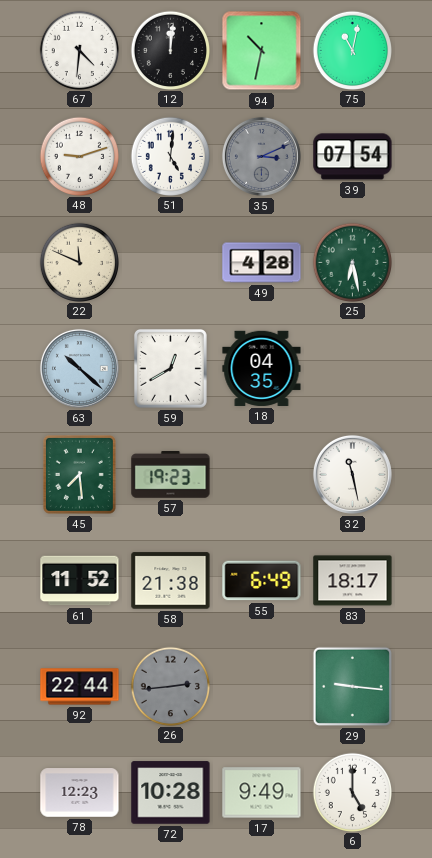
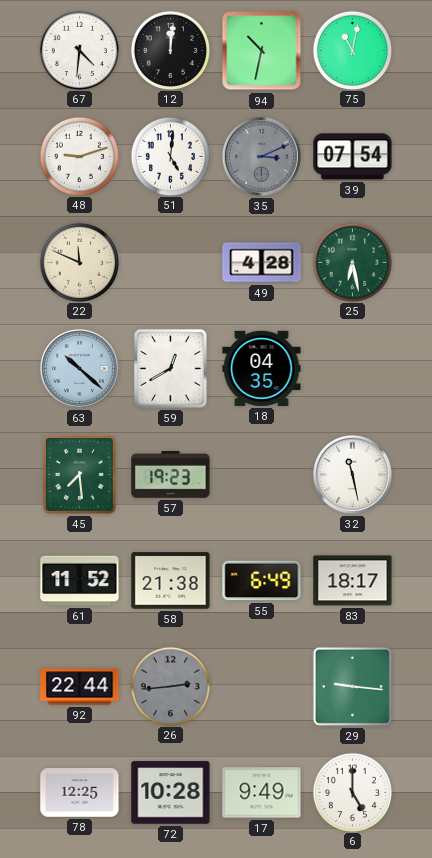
78: 12:23 -> 12:25
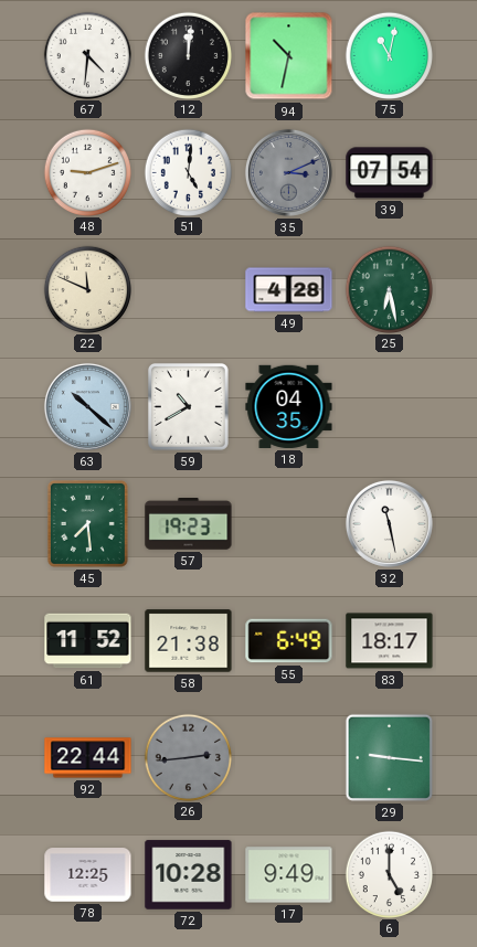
59: 12:40 -> 10:40
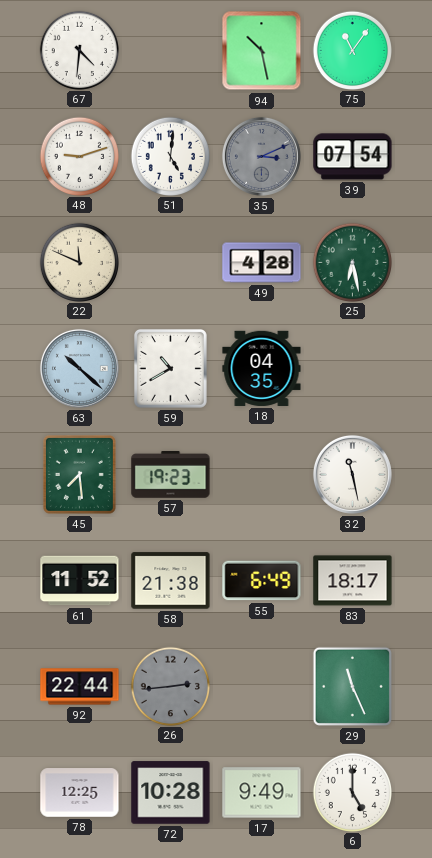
12: 12:01 -> none
94: 10:32 -> 10:28
75: 11:02 -> 11:06
29: 9:16 -> 11:26
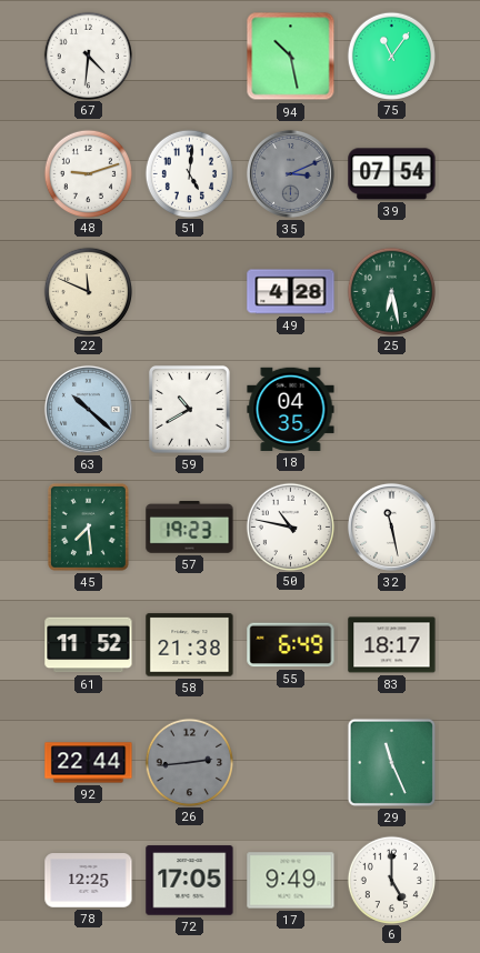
50: none -> 10:47
72: 10:28 -> 17:05
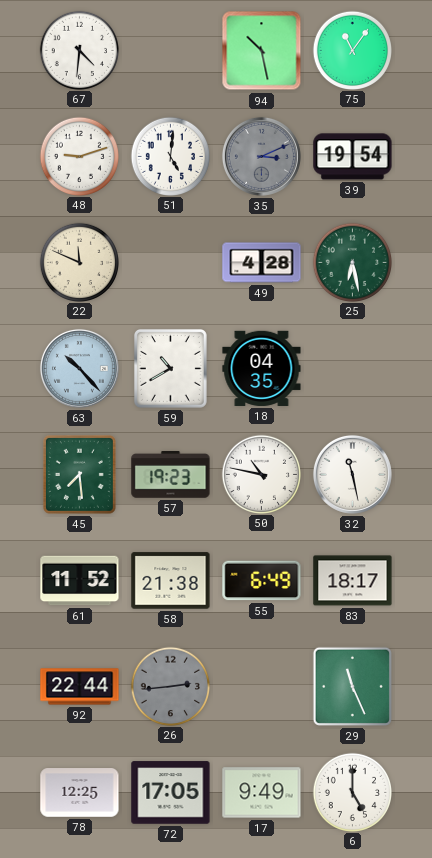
39: 07:54 -> 19:54
63: 10:22 -> 10:23
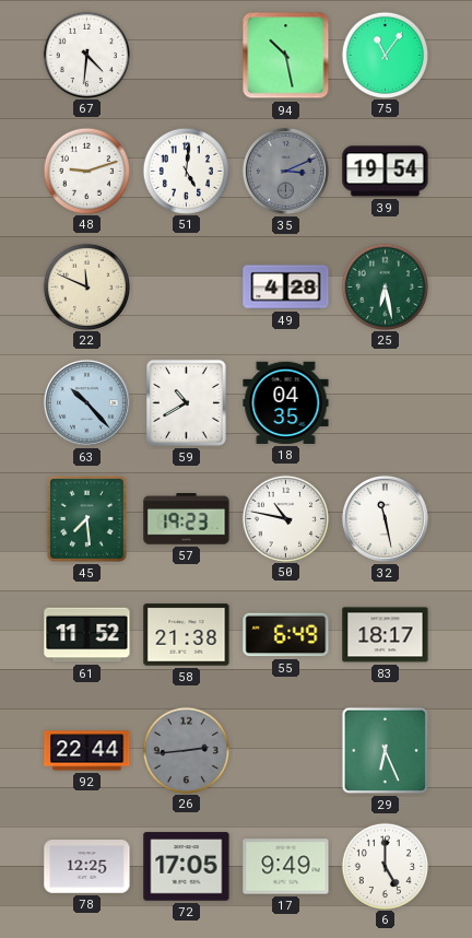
29: 11:26 -> 6:26
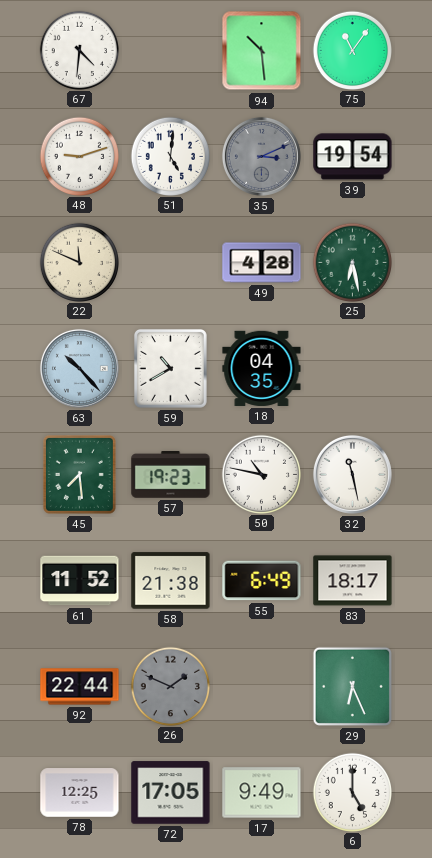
94: 10:28 -> 10:29
26: 2:44 -> 1:49
